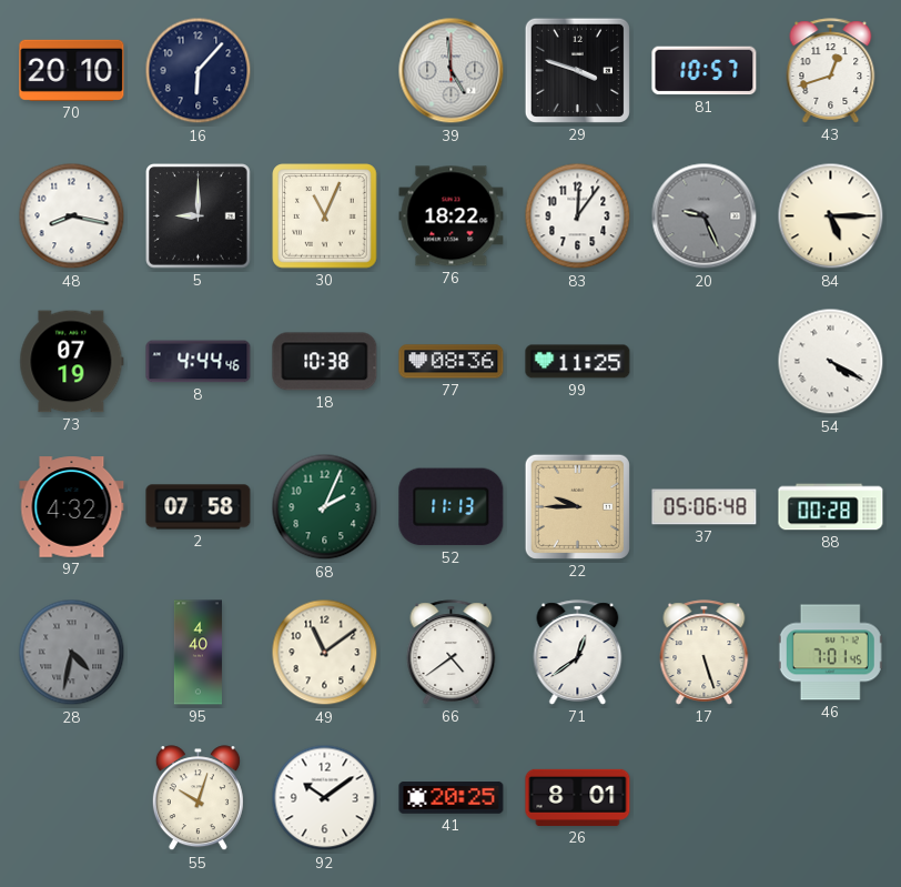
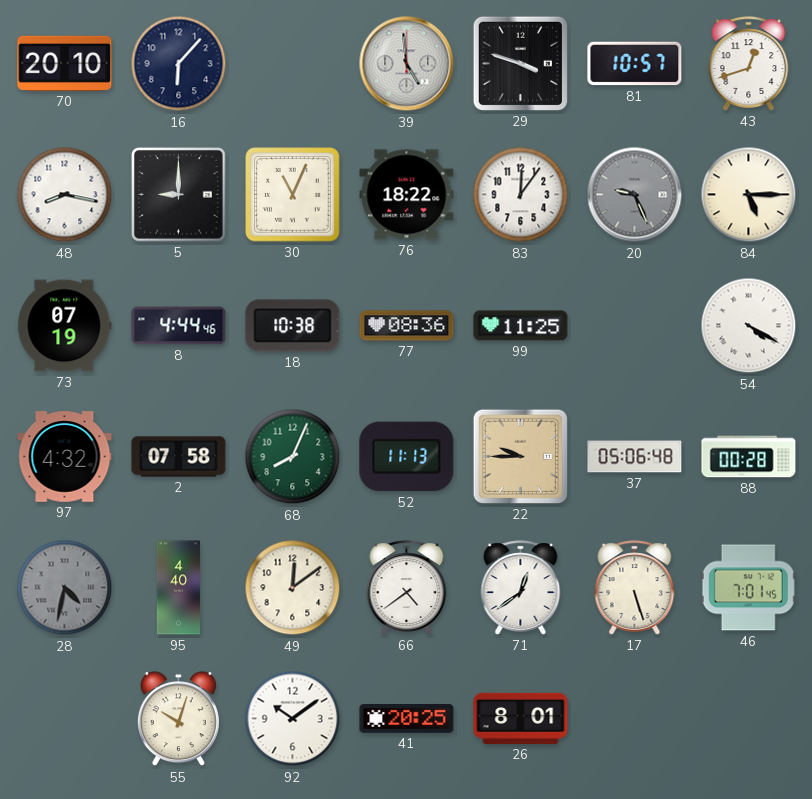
68: 2:04 -> 8:04
49: 11:09 -> 12:09
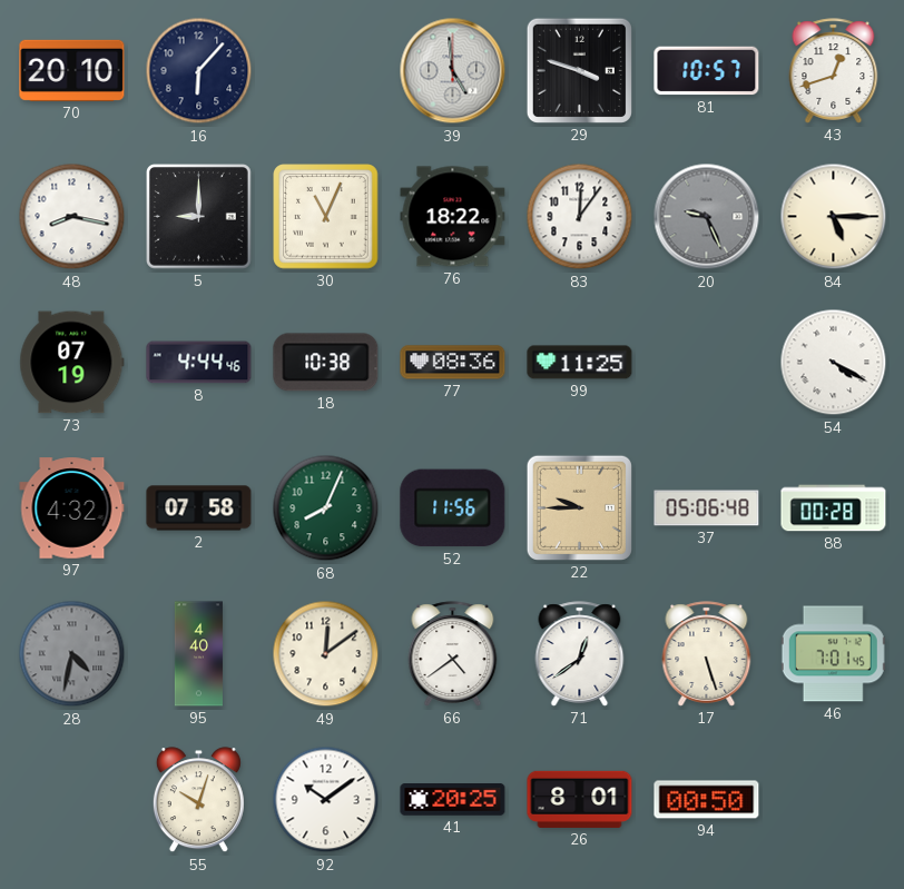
52: 11:13 -> 11:56
94: none -> 00:50
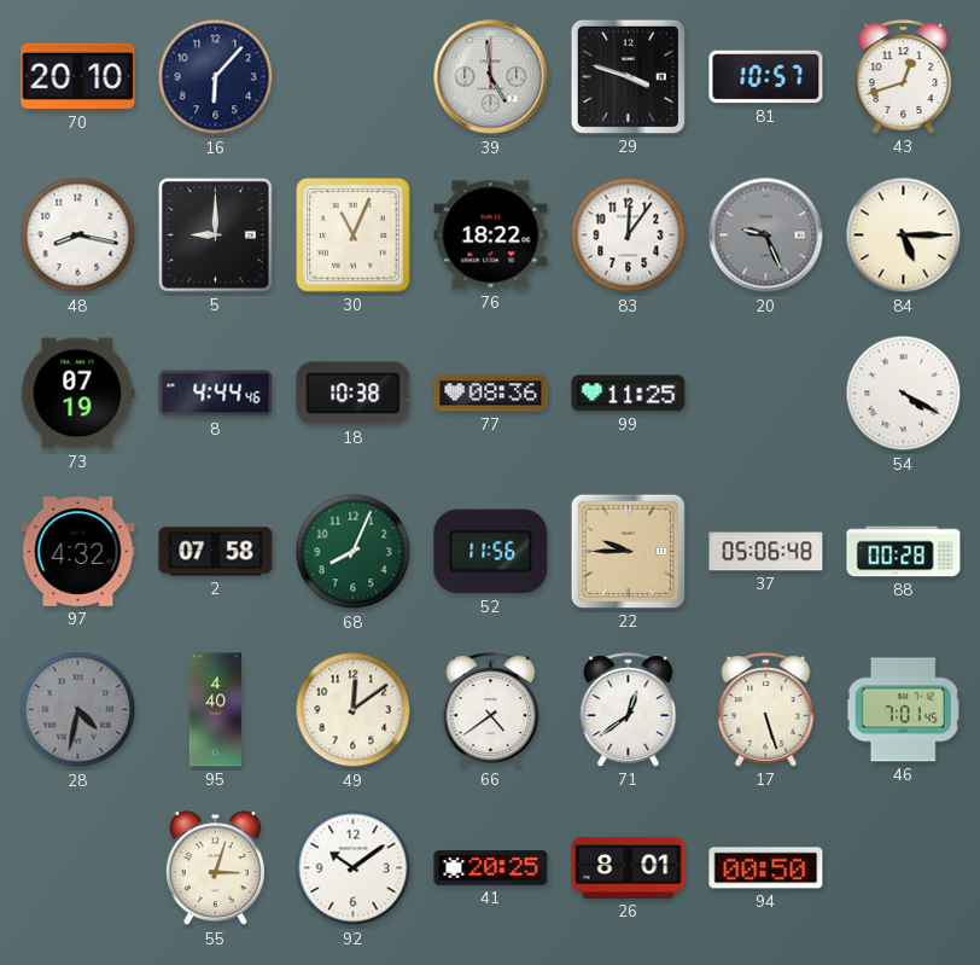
55: 10:03 -> 3:03
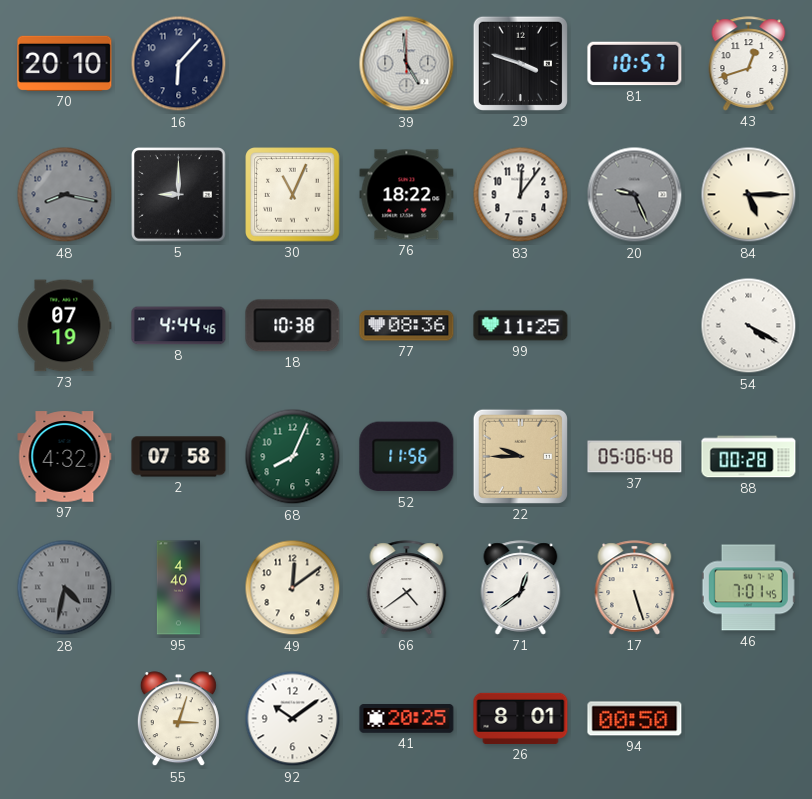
48 dial: white -> grey
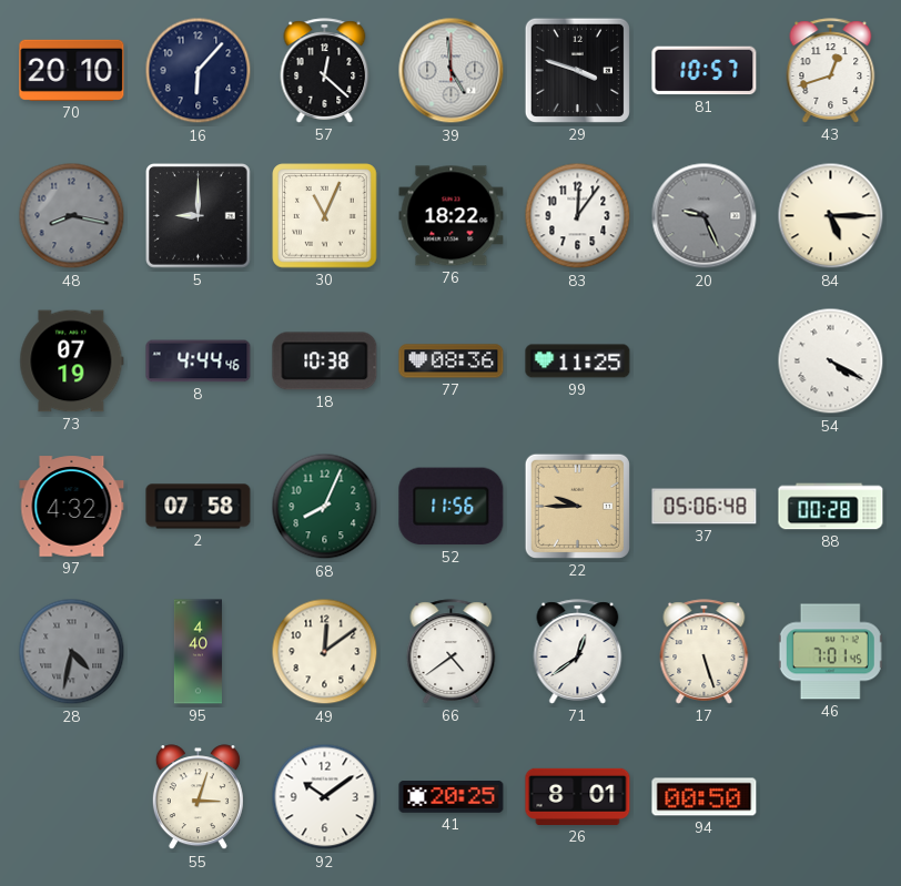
57: none -> 12:22
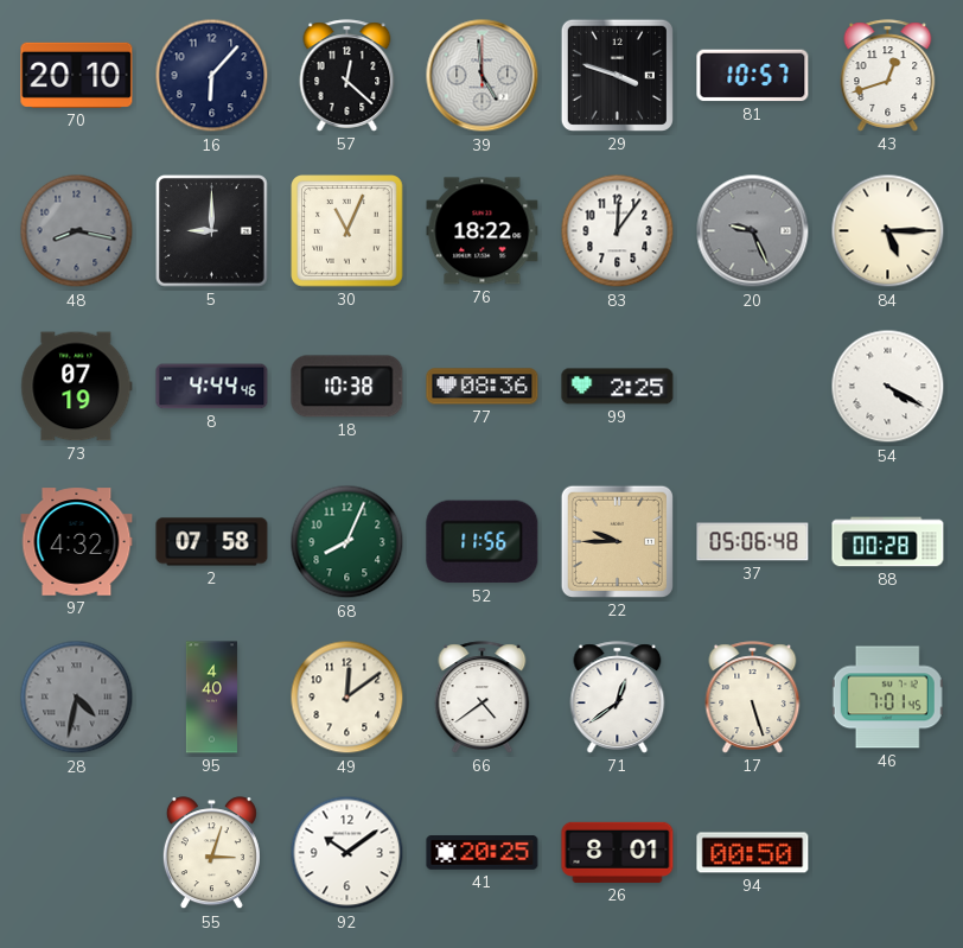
99: 11:25 -> 2:25
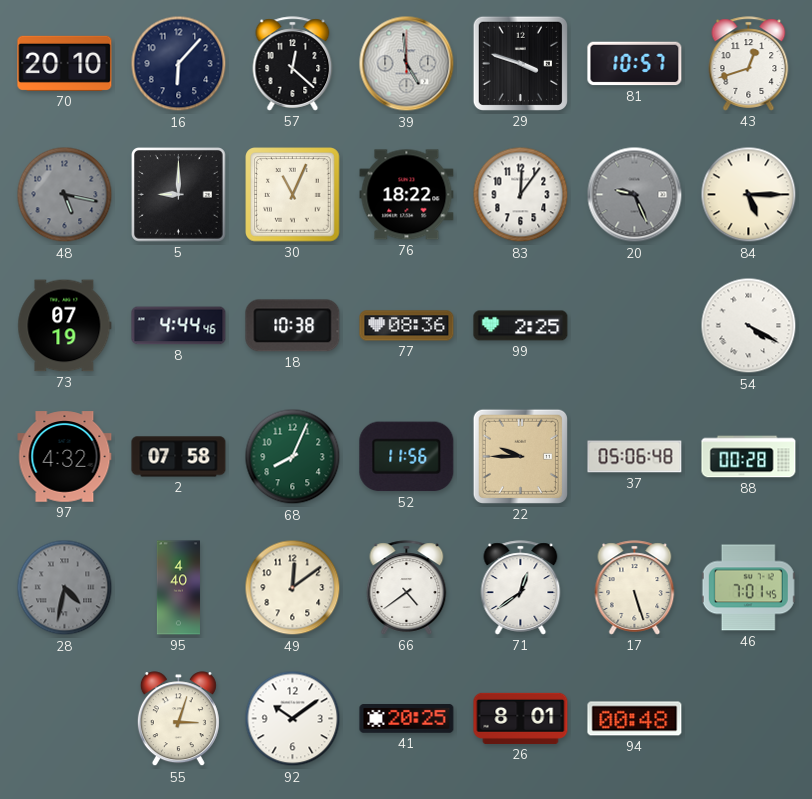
48: 8:17 -> 5:17
94: 00:50 -> 00:48
